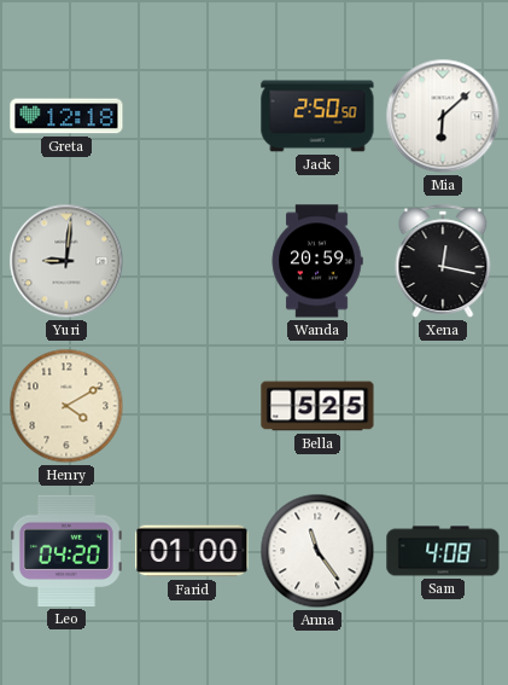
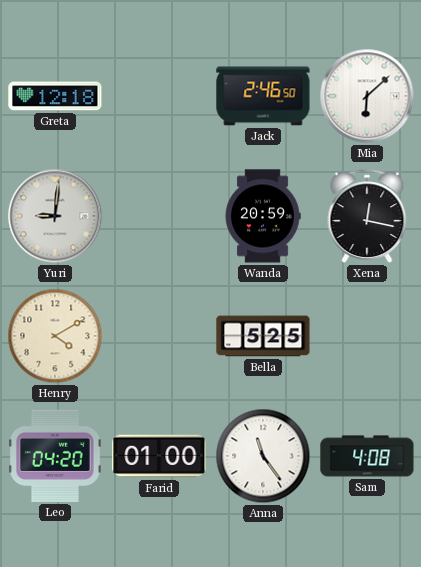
Jack: 2:50 -> 2:46
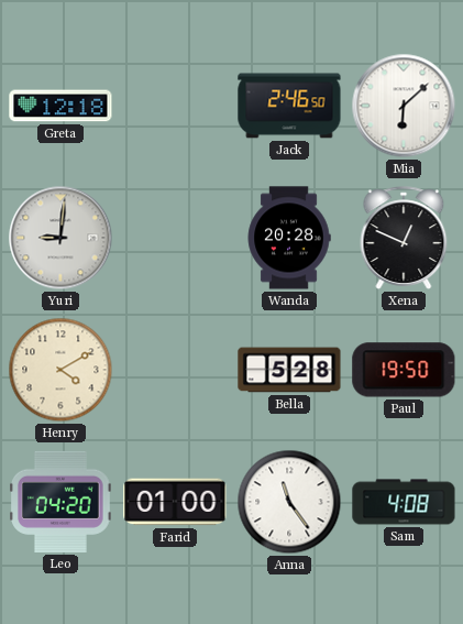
Wanda: 20:59 -> 20:28
Xena: 12:17 -> 12:49
Bella: 5:25 -> 5:28
Paul: none -> 19:50
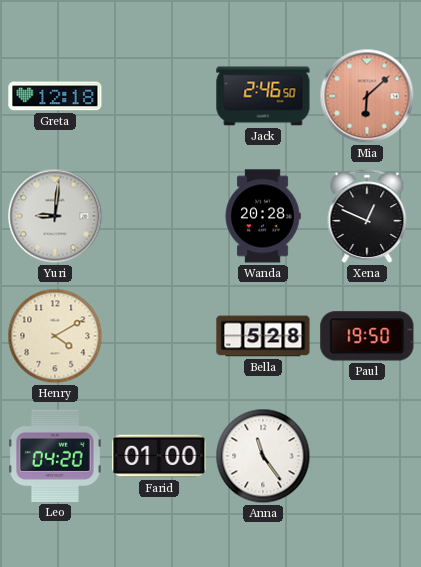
Mia dial: white -> salmon
Sam: 4:08 -> none
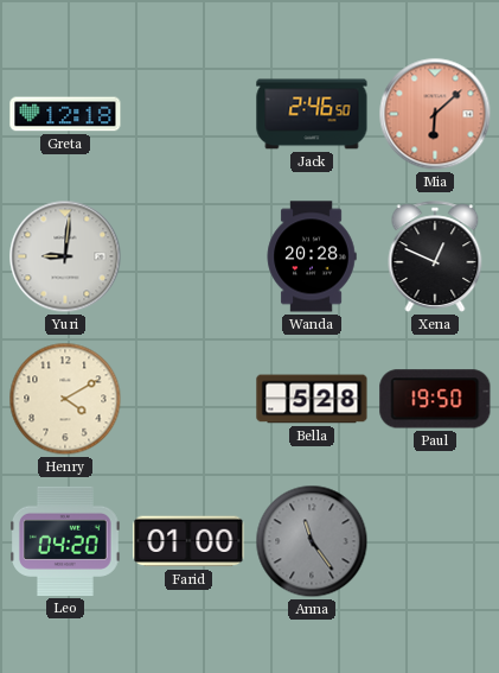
Anna dial: white -> grey
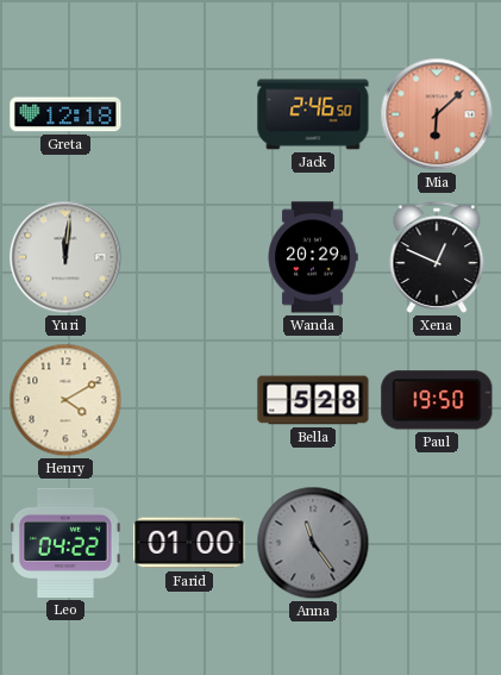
Yuri: 9:01 -> 12:01
Wanda: 20:28 -> 20:29
Leo: 04:20 -> 04:22
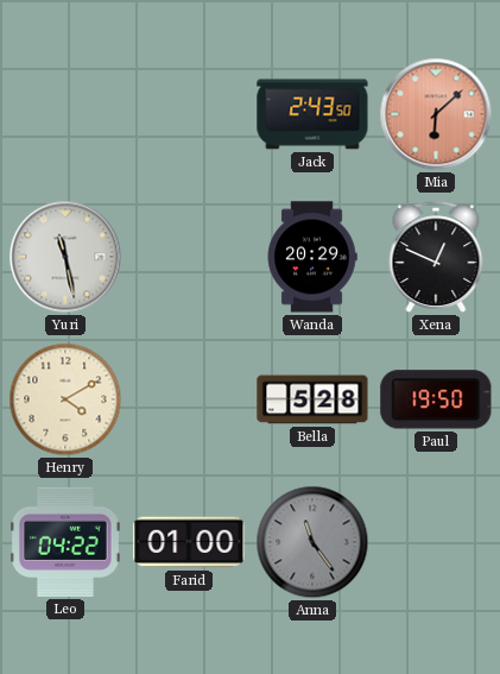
Greta: 12:18 -> none
Jack: 2:46 -> 2:43
Yuri: 12:01 -> 11:28
